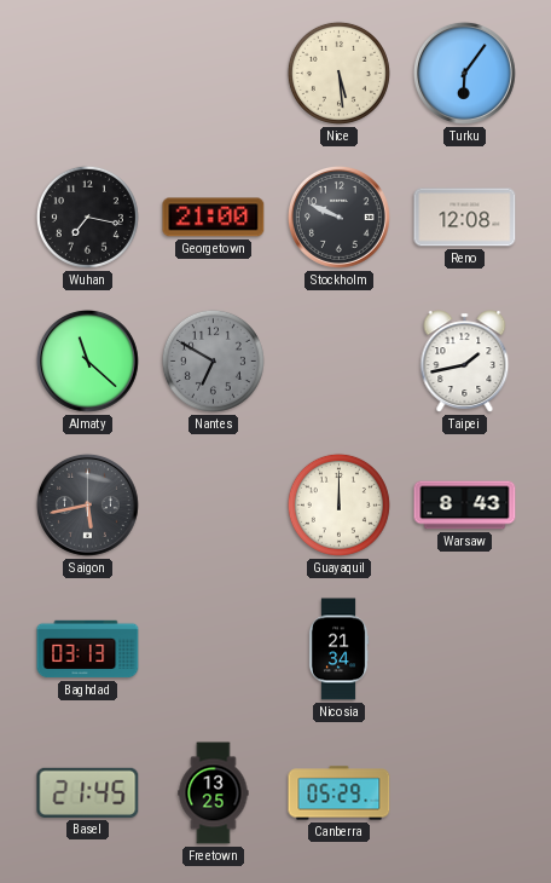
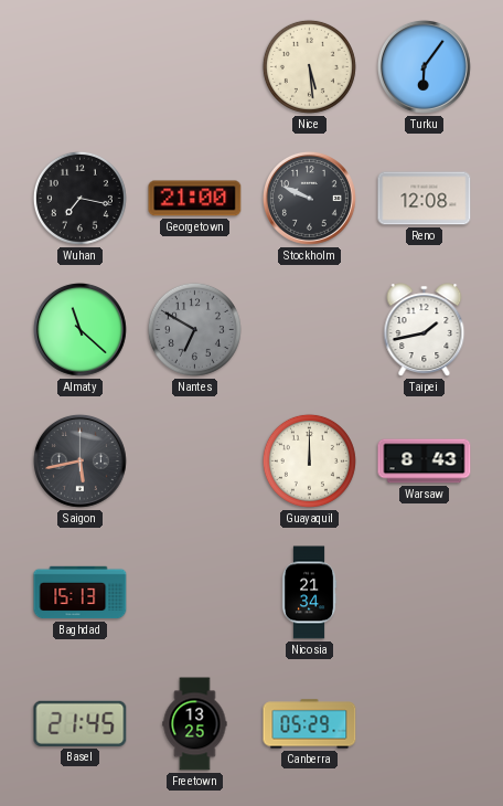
Baghdad: 03:13 -> 15:13
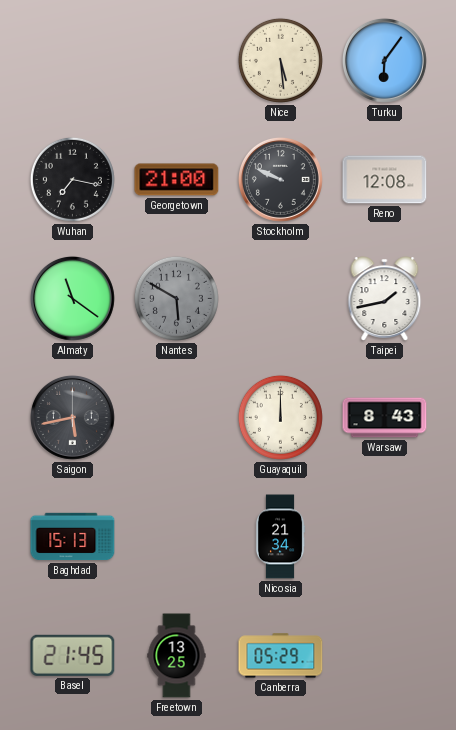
Almaty: 11:22 -> 11:21
Nantes: 6:50 -> 5:50
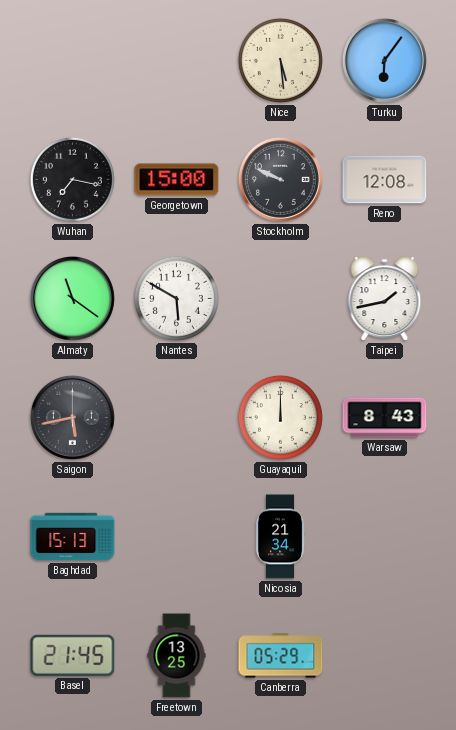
Georgetown: 21:00 -> 15:00
Nantes dial: grey -> white
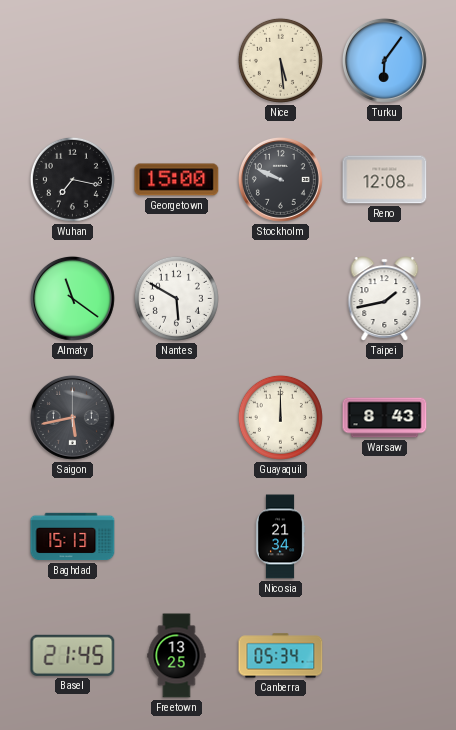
Canberra: 05:29 -> 05:34
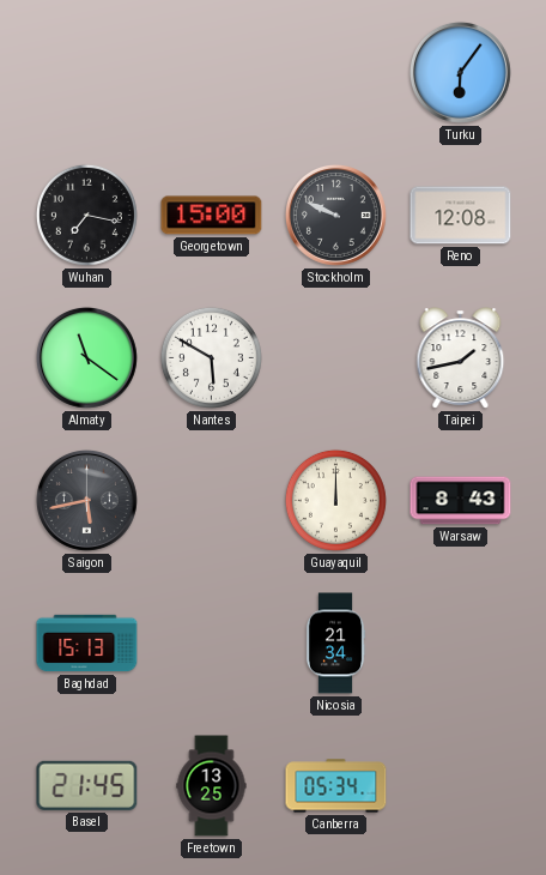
Nice: 5:29 -> none
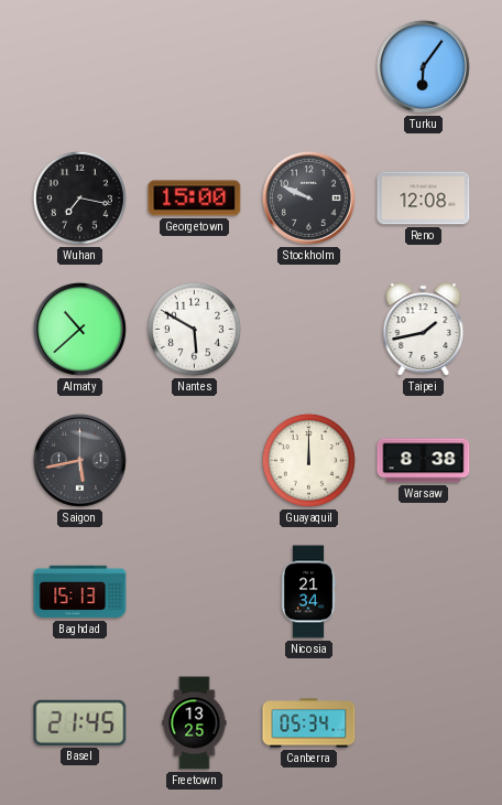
Almaty: 11:21 -> 10:38
Warsaw: 8:43 -> 8:38
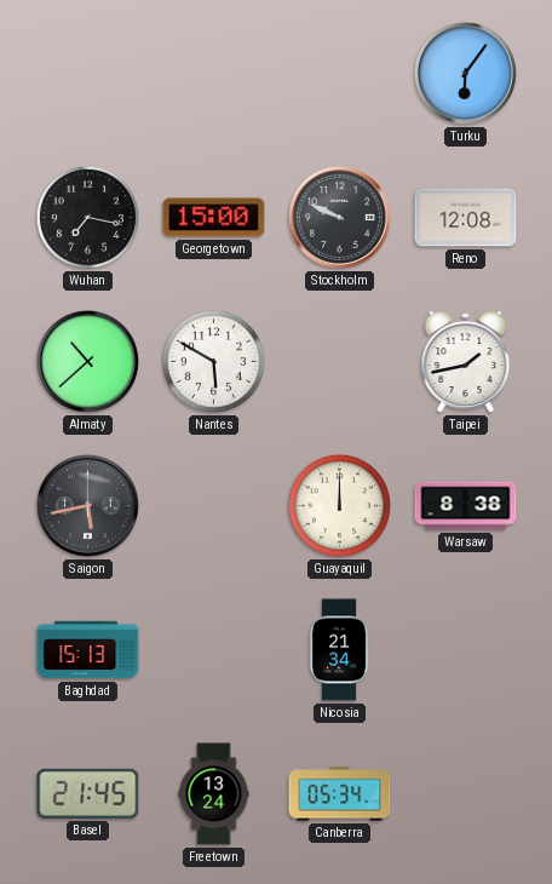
Freetown: 13:25 -> 13:24
